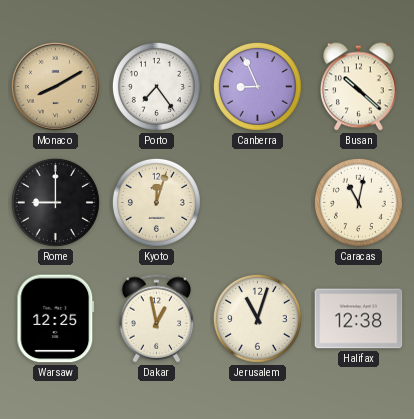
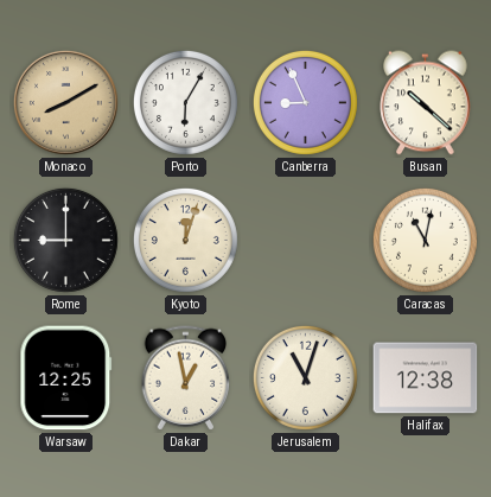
Porto: 7:24 -> 6:05
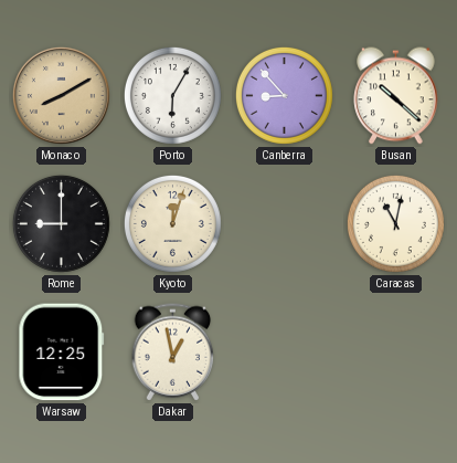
Canberra: 8:56 -> 8:53
Jerusalem: 11:03 -> none
Halifax: 12:38 -> none
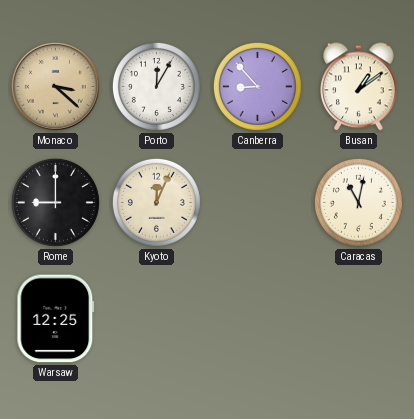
Monaco: 8:10 -> 3:22
Porto: 6:05 -> 12:05
Busan: 10:22 -> 1:09
Kyoto: 12:03 -> 12:04
Dakar: 12:58 -> none
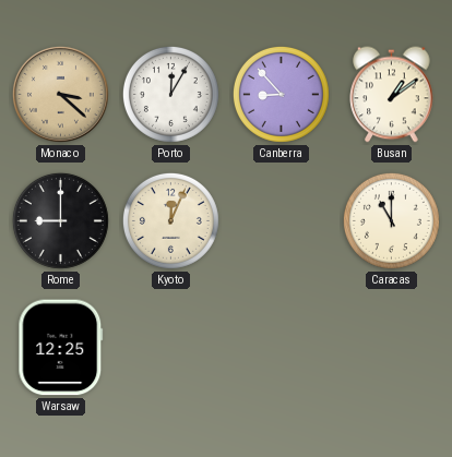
Caracas: 11:02 -> 11:00
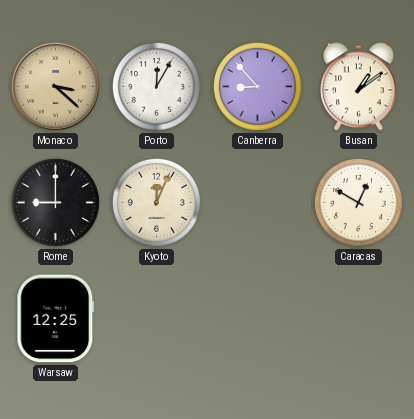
Caracas: 11:00 -> 12:50
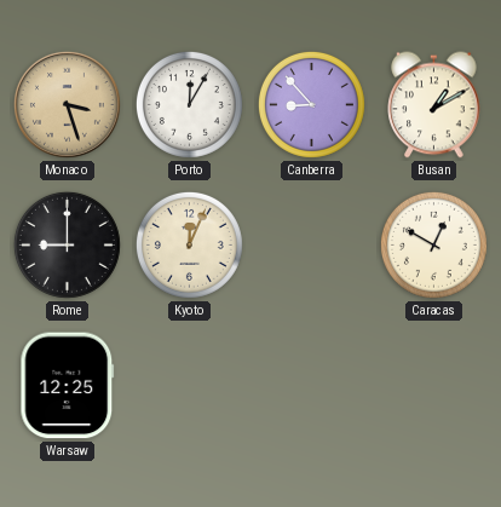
Monaco: 3:22 -> 3:27
Busan: 1:09 -> 1:10
